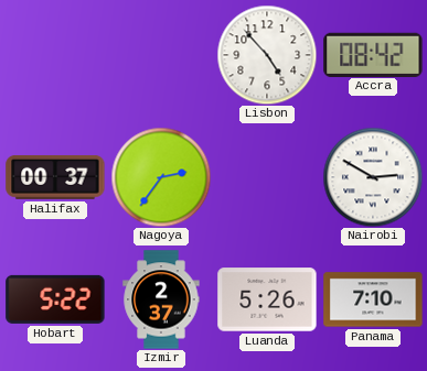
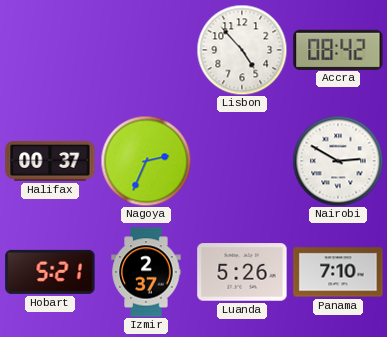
Nagoya: 2:36 -> 2:34
Hobart: 5:22 -> 5:21
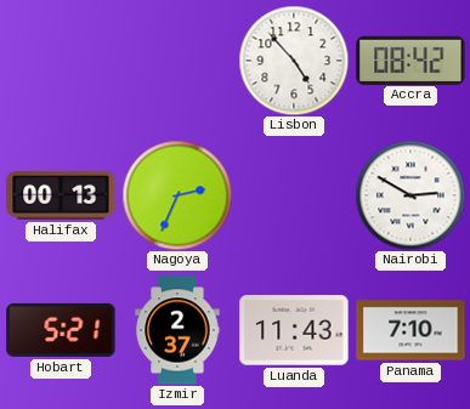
Halifax: 00:37 -> 00:13
Luanda: 5:26 -> 11:43
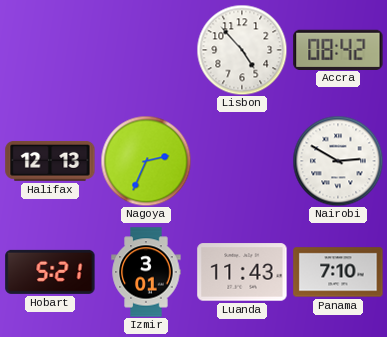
Halifax: 00:13 -> 12:13
Izmir: 2:37 -> 3:01
